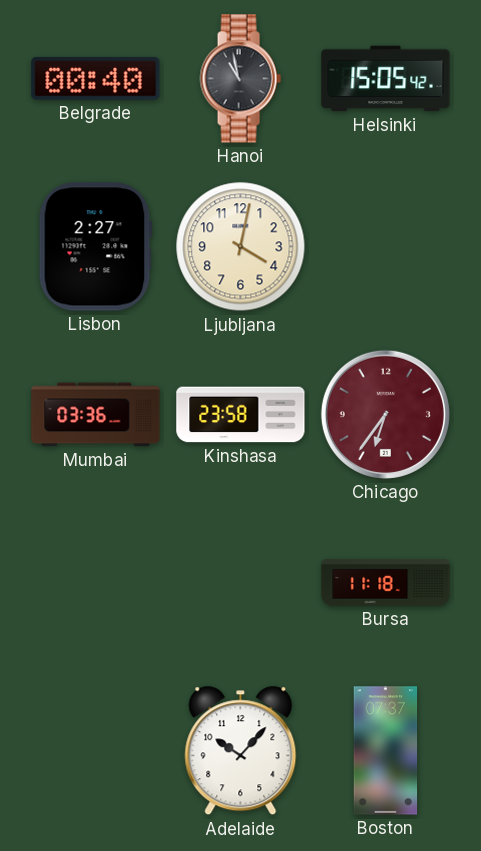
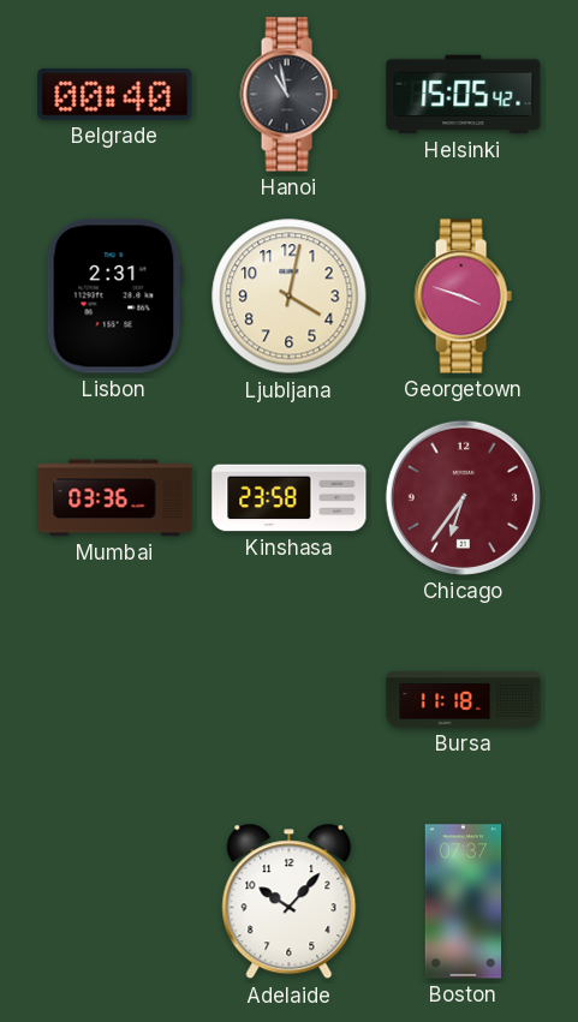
Lisbon: 2:27 -> 2:31
Georgetown: none -> 3:48
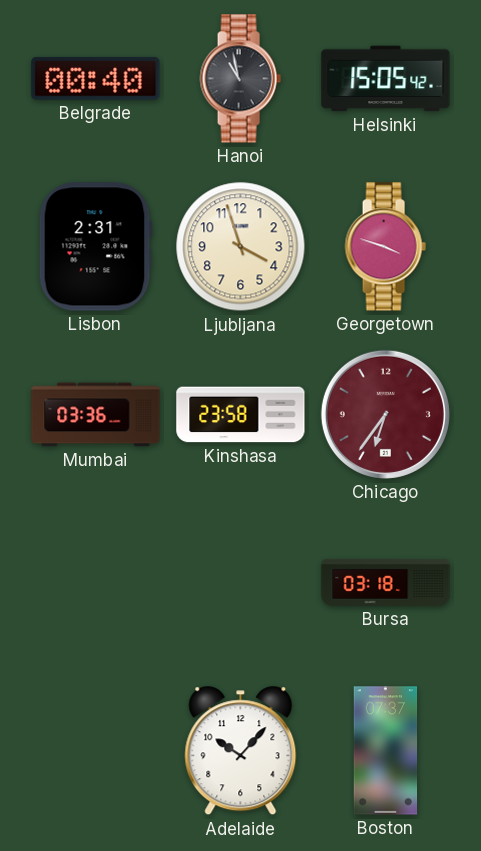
Ljubljana: 4:02 -> 3:57
Bursa: 11:18 -> 03:18
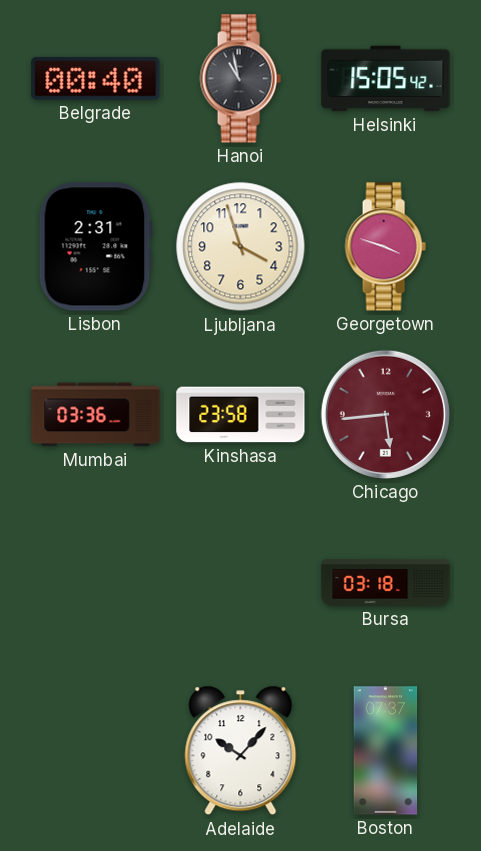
Chicago: 6:36 -> 5:44
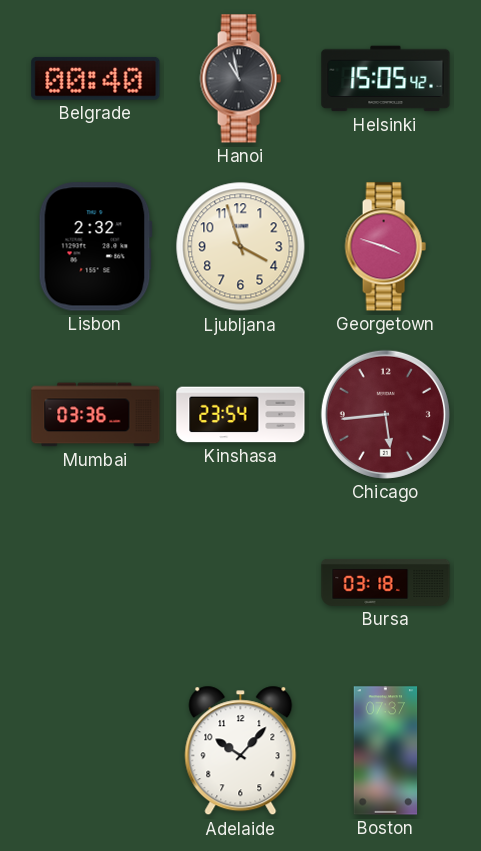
Lisbon: 2:31 -> 2:32
Kinshasa: 23:58 -> 23:54
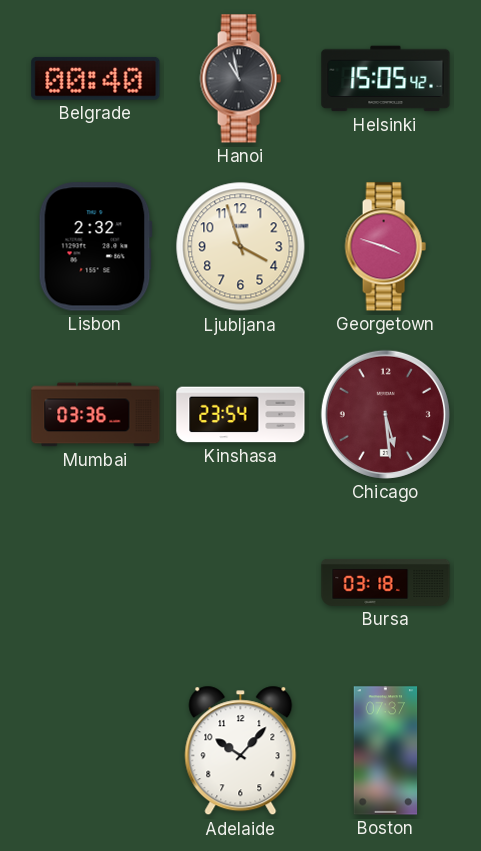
Chicago: 5:44 -> 5:29
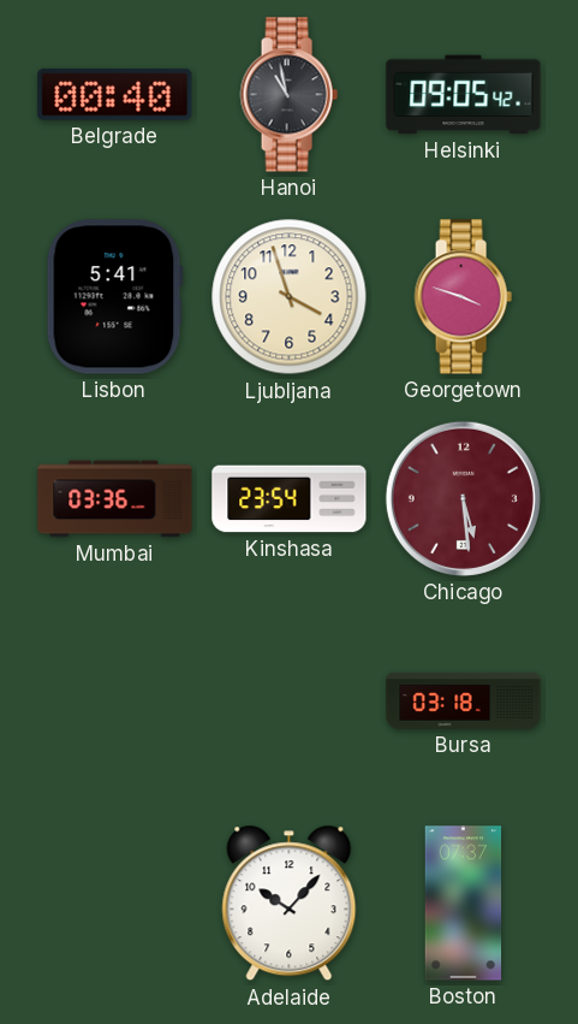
Helsinki: 15:05 -> 09:05
Lisbon: 2:32 -> 5:41
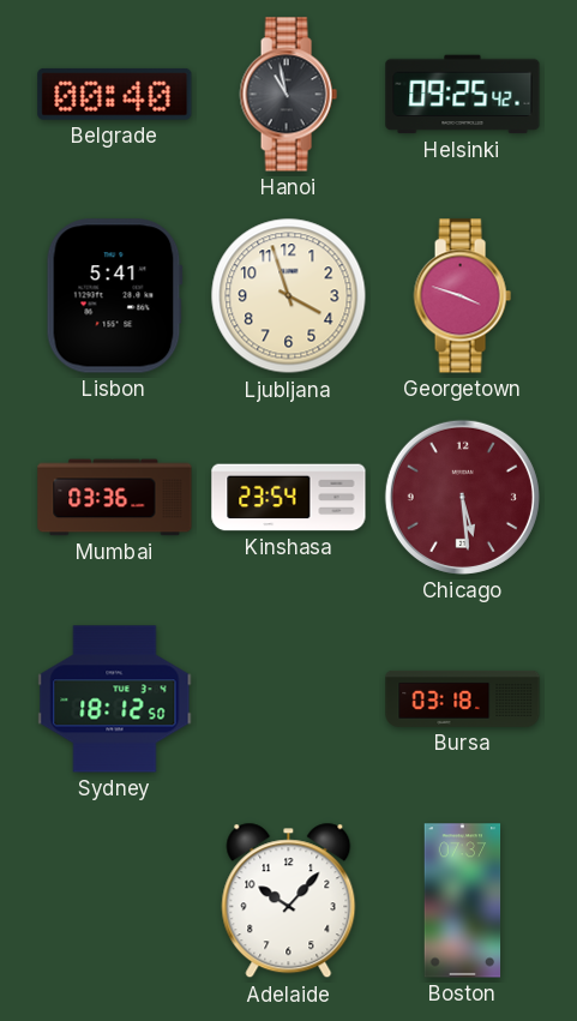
Helsinki: 09:05 -> 09:25
Sydney: none -> 18:12
